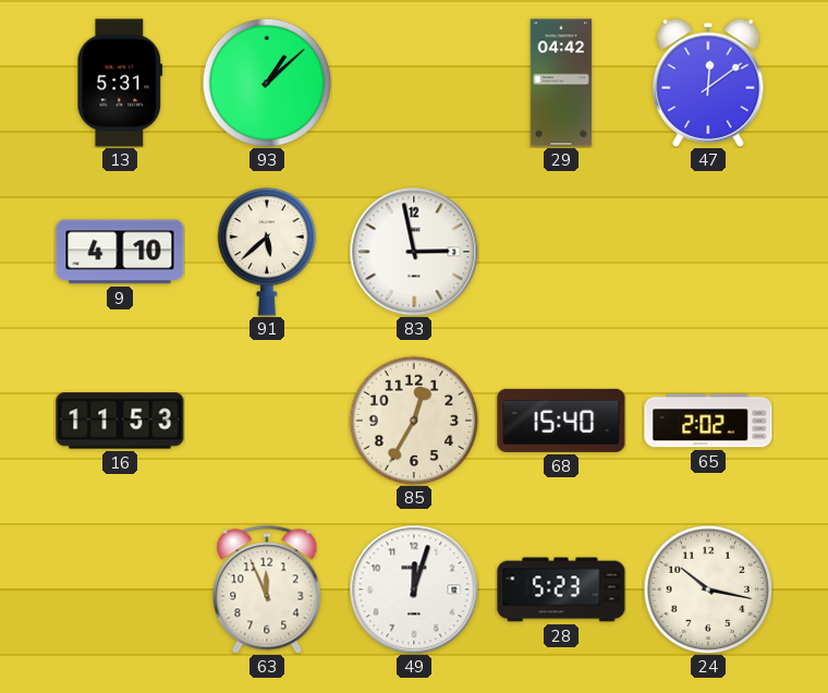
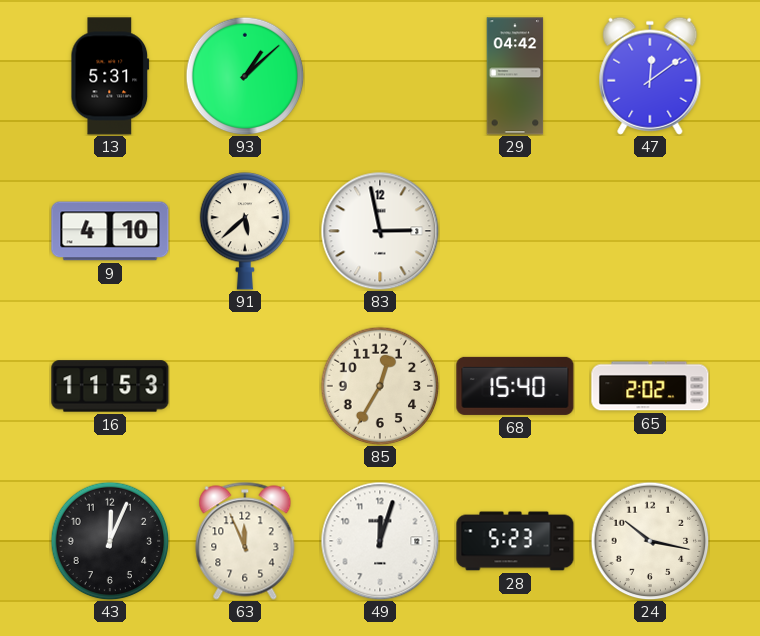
43: none -> 12:04
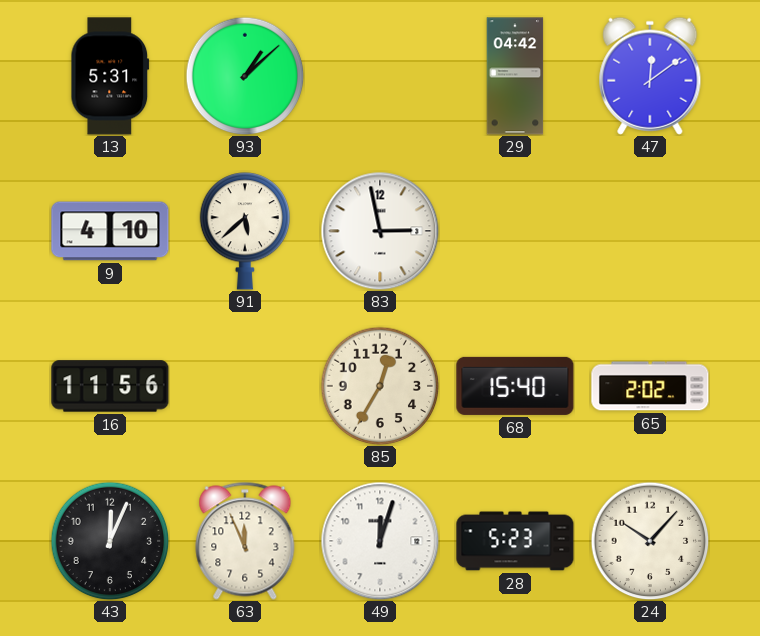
16: 11:53 -> 11:56
24: 10:17 -> 10:07
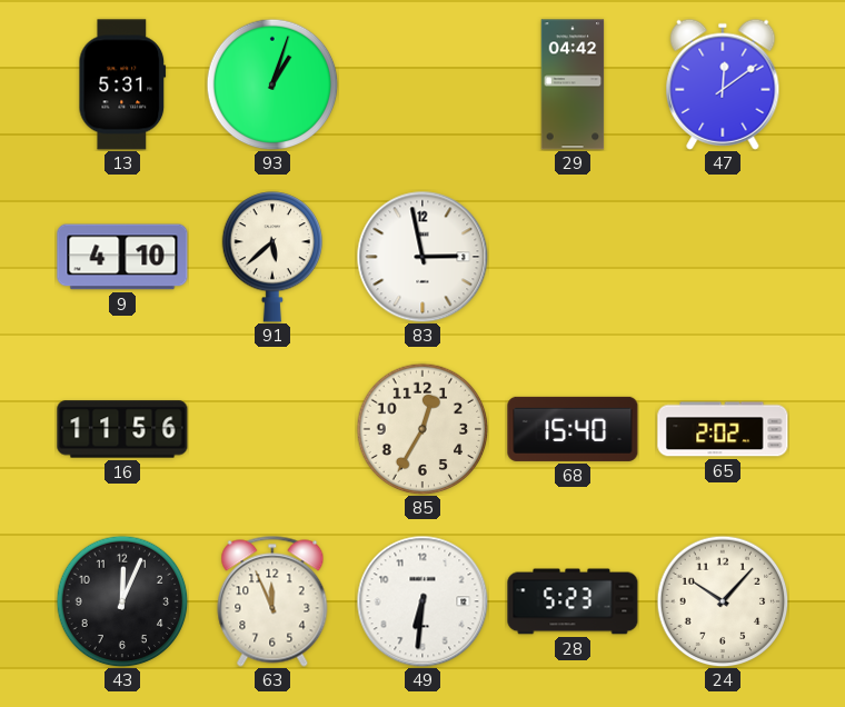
93: 1:08 -> 1:03
49: 12:03 -> 6:31
